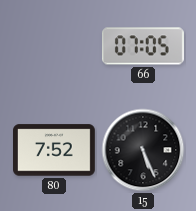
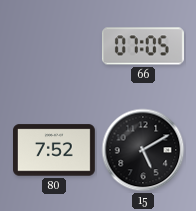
15: 5:26 -> 5:10
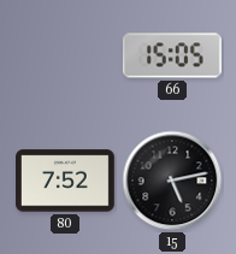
66: 07:05 -> 15:05
15: 5:10 -> 5:13
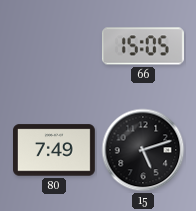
80: 7:52 -> 7:49
15: 5:13 -> 5:12
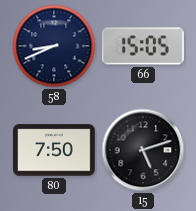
58: none -> 8:41
80: 7:49 -> 7:50
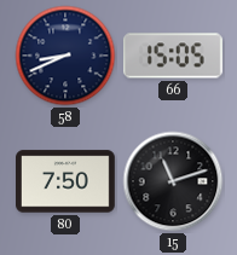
15: 5:12 -> 11:12
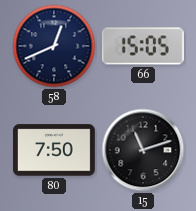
58: 8:41 -> 12:41
